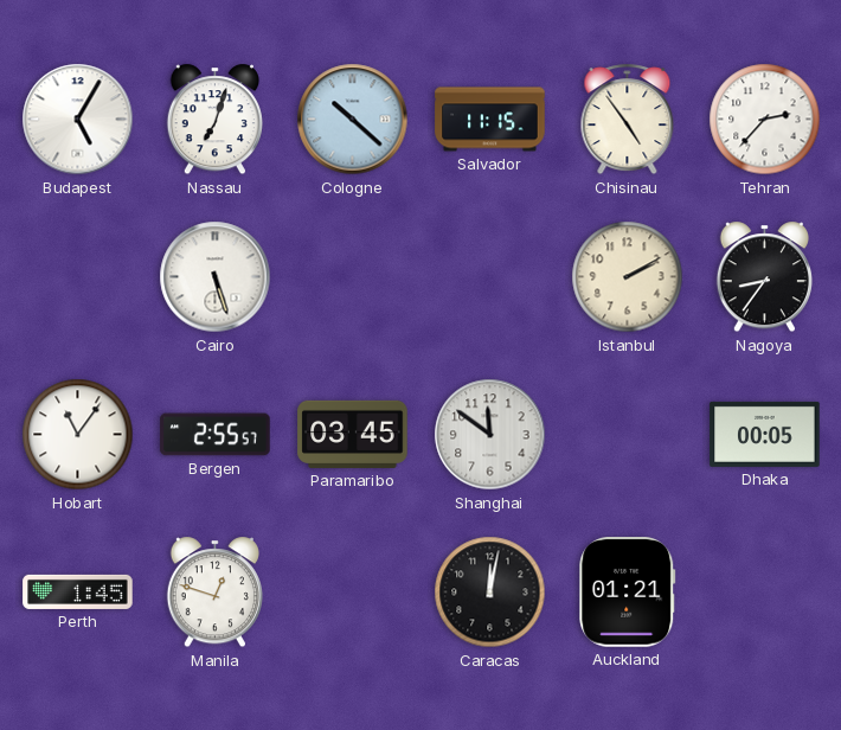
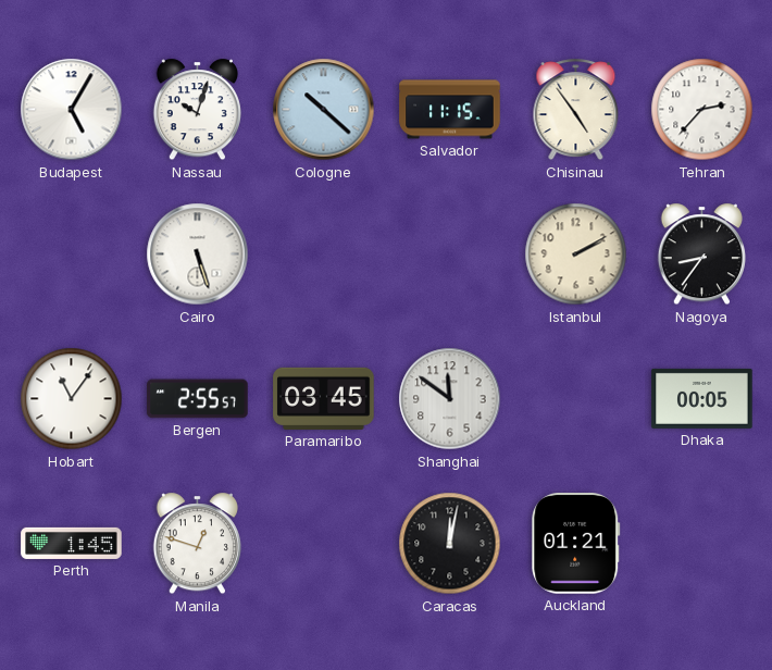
Nassau: 7:03 -> 10:03
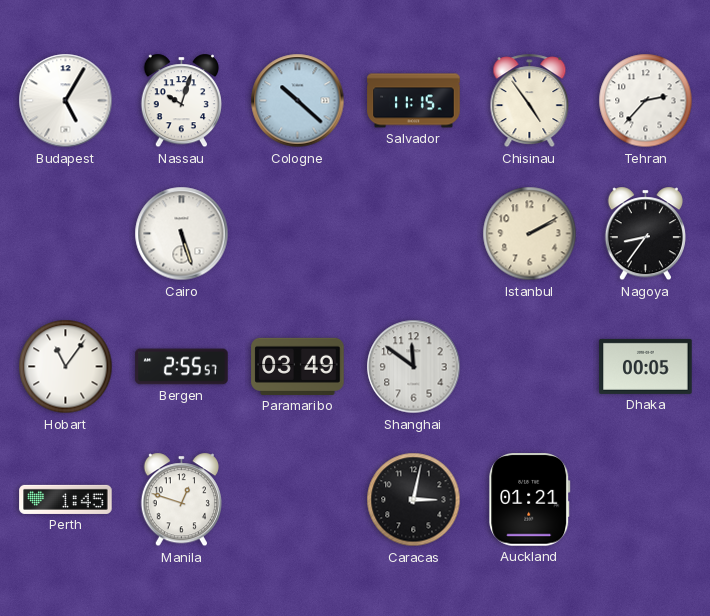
Paramaribo: 03:45 -> 03:49
Caracas: 12:02 -> 3:02
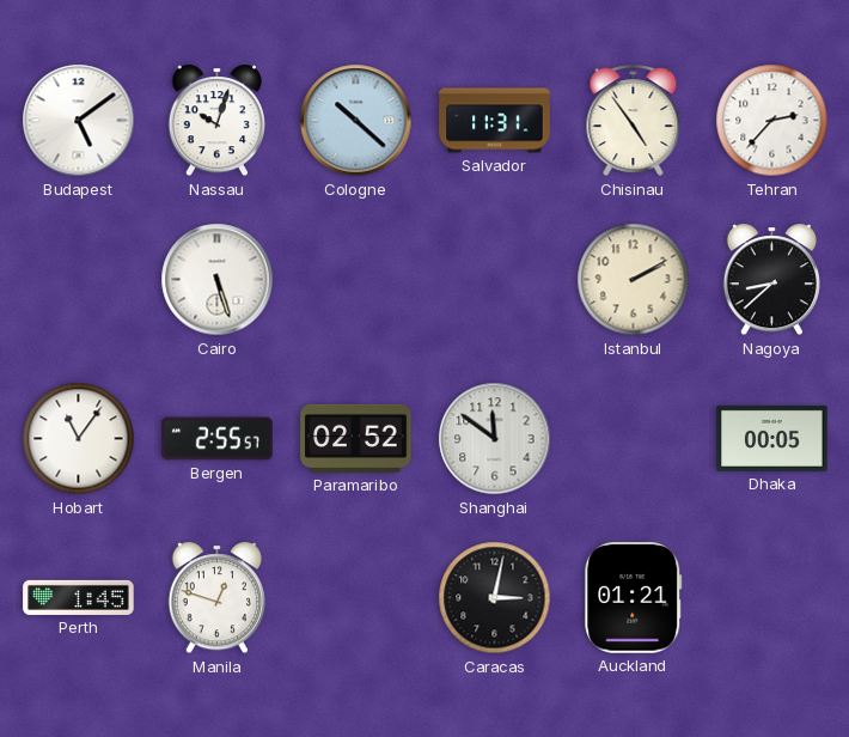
Budapest: 5:05 -> 5:09
Salvador: 11:15 -> 11:31
Nagoya: 8:36 -> 8:38
Paramaribo: 03:49 -> 02:52
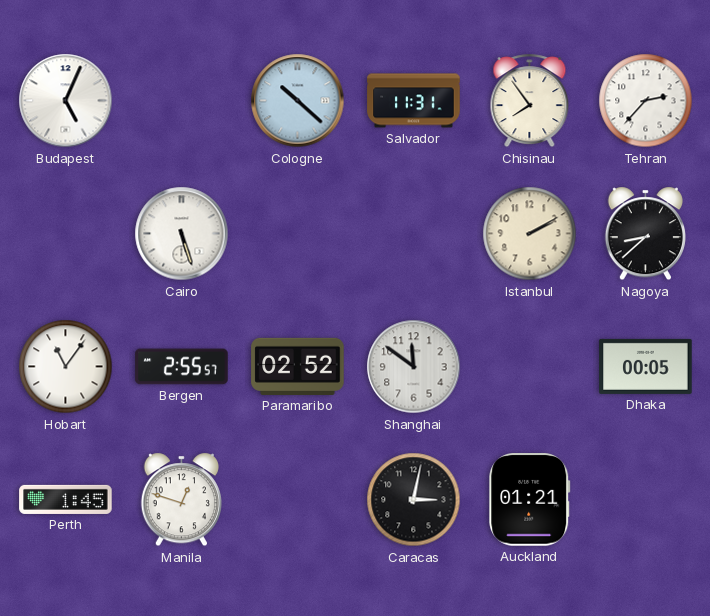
Budapest: 5:09 -> 5:04
Nassau: 10:03 -> none
Chisinau: 4:54 -> 7:54
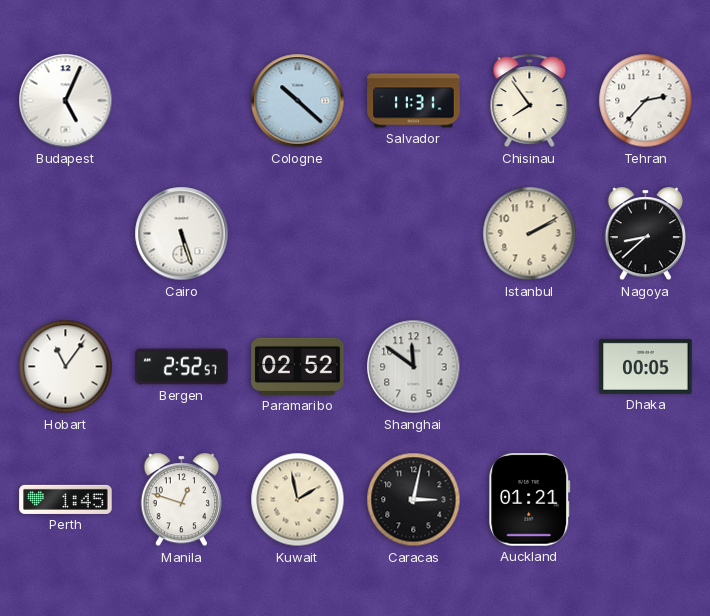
Bergen: 2:55 -> 2:52
Kuwait: none -> 1:58
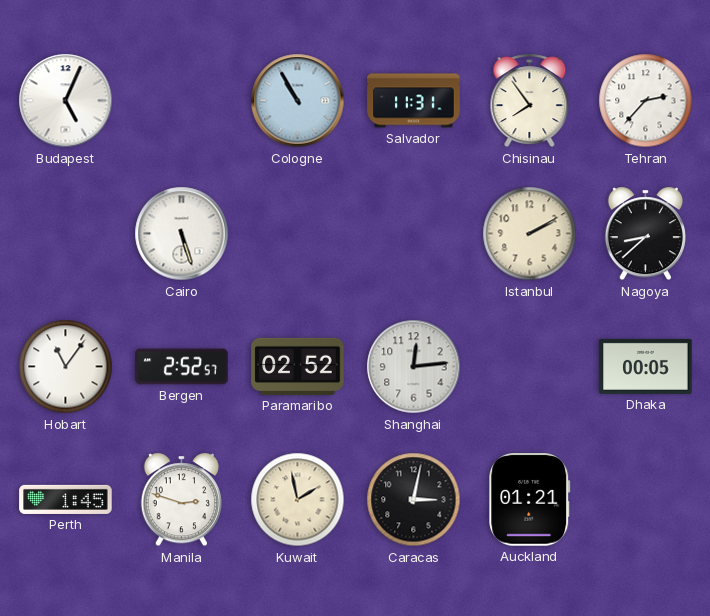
Cologne: 10:22 -> 10:55
Shanghai: 11:51 -> 12:14
Manila: 12:48 -> 2:48
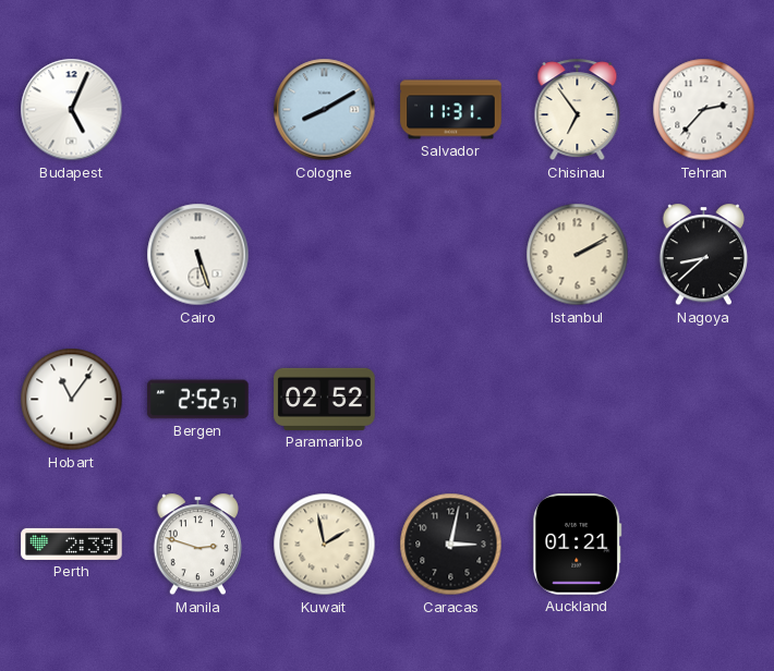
Cologne: 10:55 -> 8:10
Chisinau: 7:54 -> 6:54
Shanghai: 12:14 -> none
Dhaka: 00:05 -> none
Perth: 1:45 -> 2:39
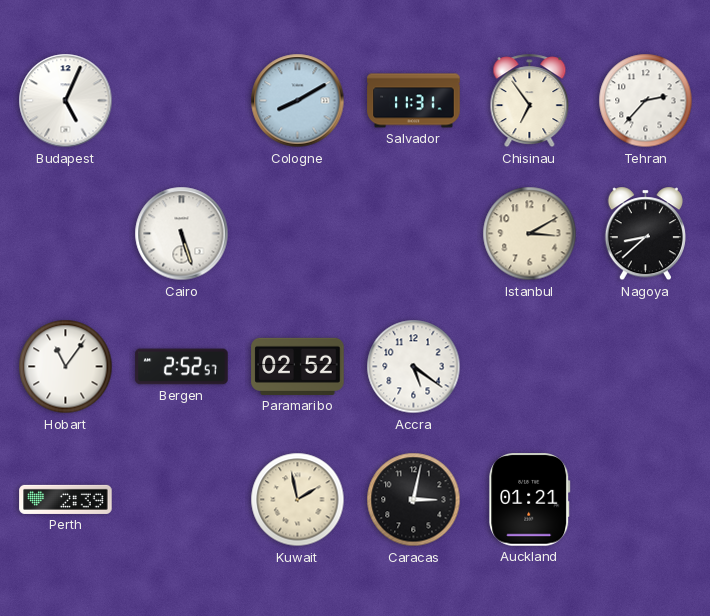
Istanbul: 2:10 -> 3:10
Accra: none -> 5:21
Manila: 2:48 -> none
